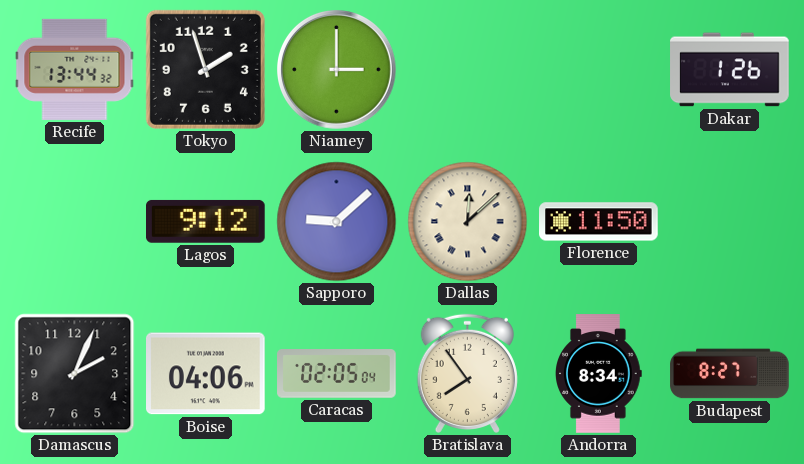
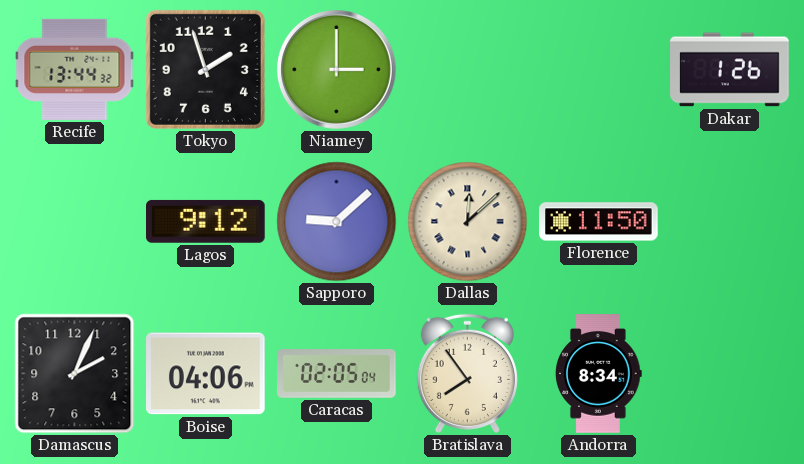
Budapest: 8:27 -> none
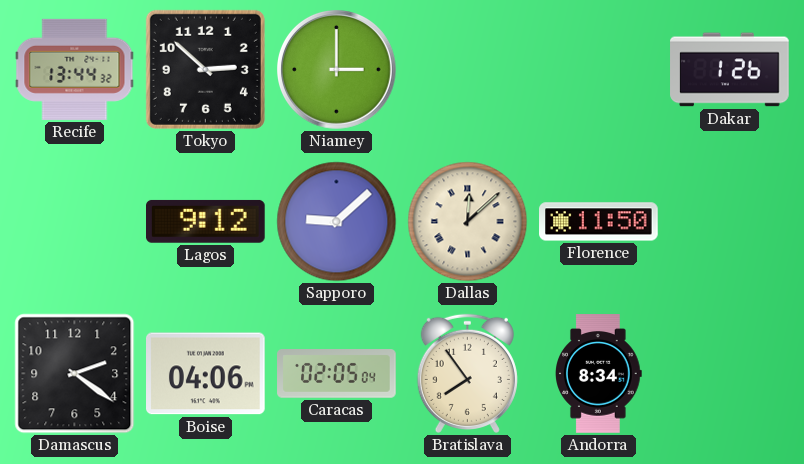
Tokyo: 1:57 -> 2:52
Damascus: 2:04 -> 2:21
